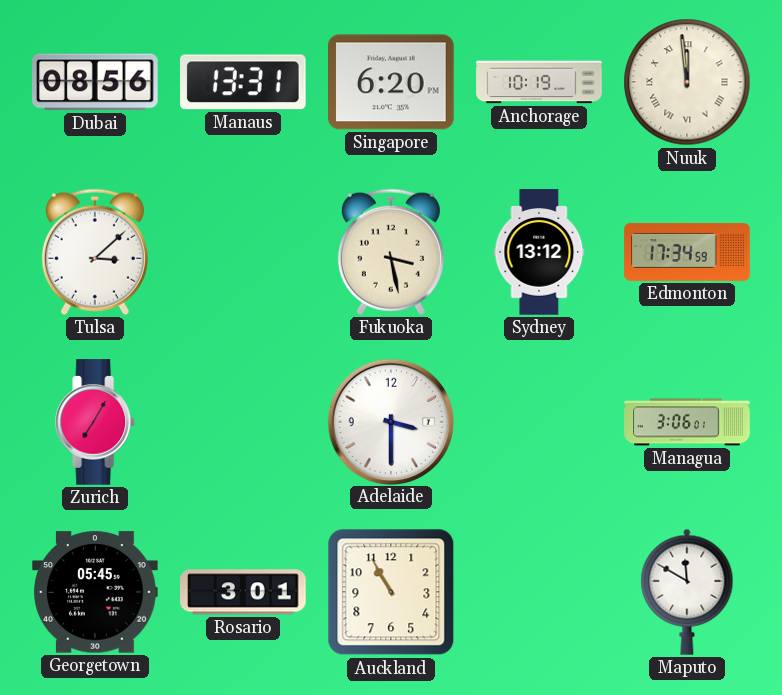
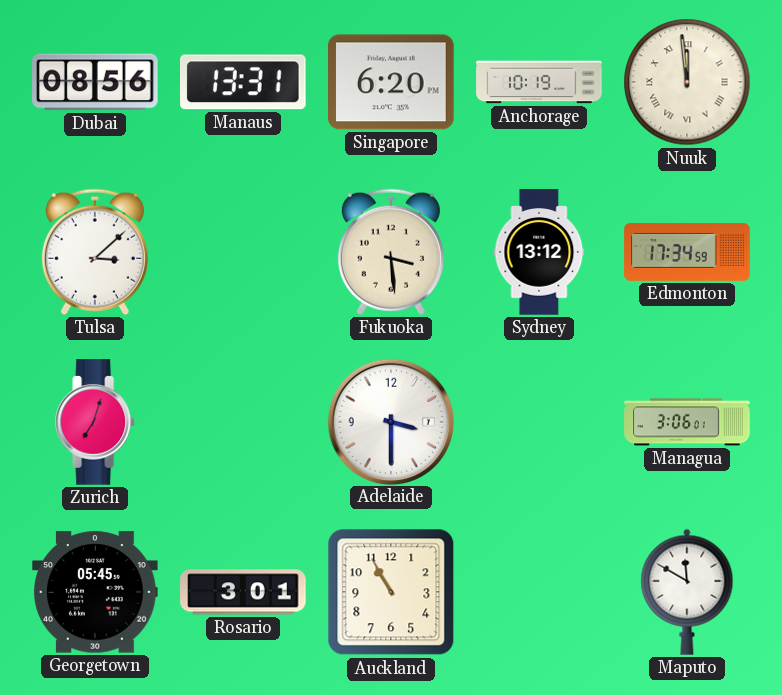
Fukuoka: 3:28 -> 3:29
Zurich: 7:05 -> 7:03
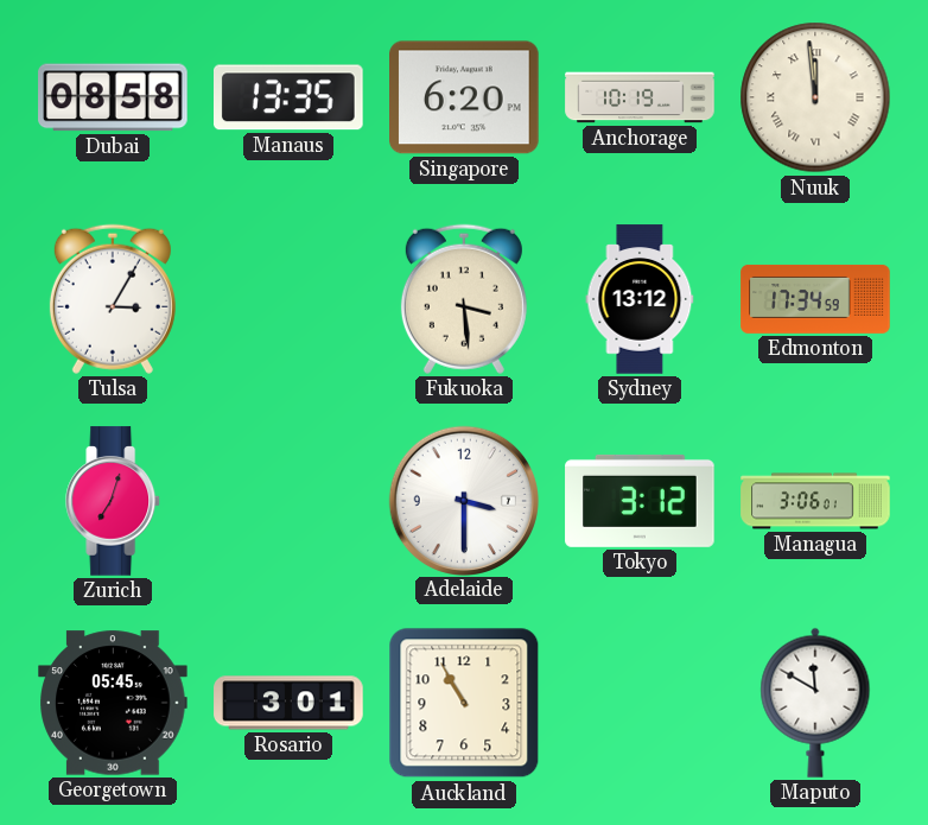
Dubai: 08:56 -> 08:58
Manaus: 13:31 -> 13:35
Tulsa: 3:08 -> 3:05
Tokyo: none -> 3:12
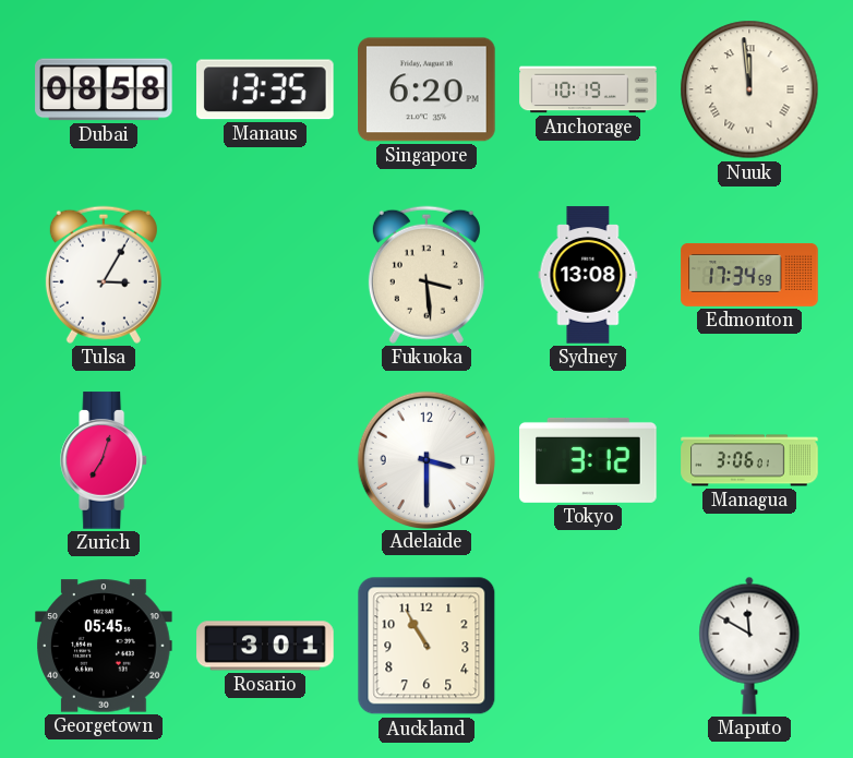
Sydney: 13:12 -> 13:08
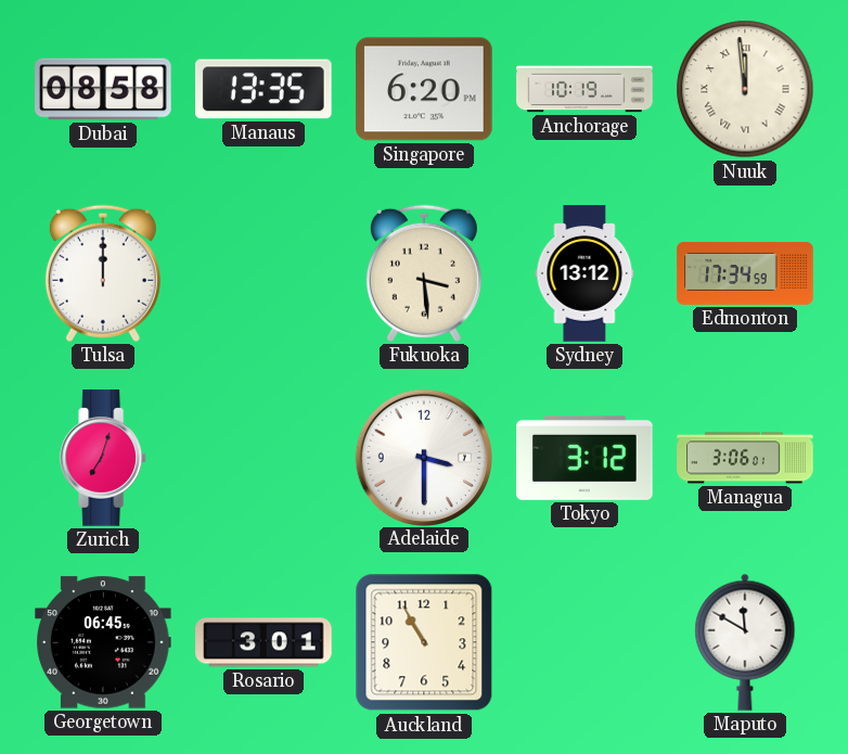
Tulsa: 3:05 -> 12:00
Sydney: 13:08 -> 13:12
Georgetown: 05:45 -> 06:45
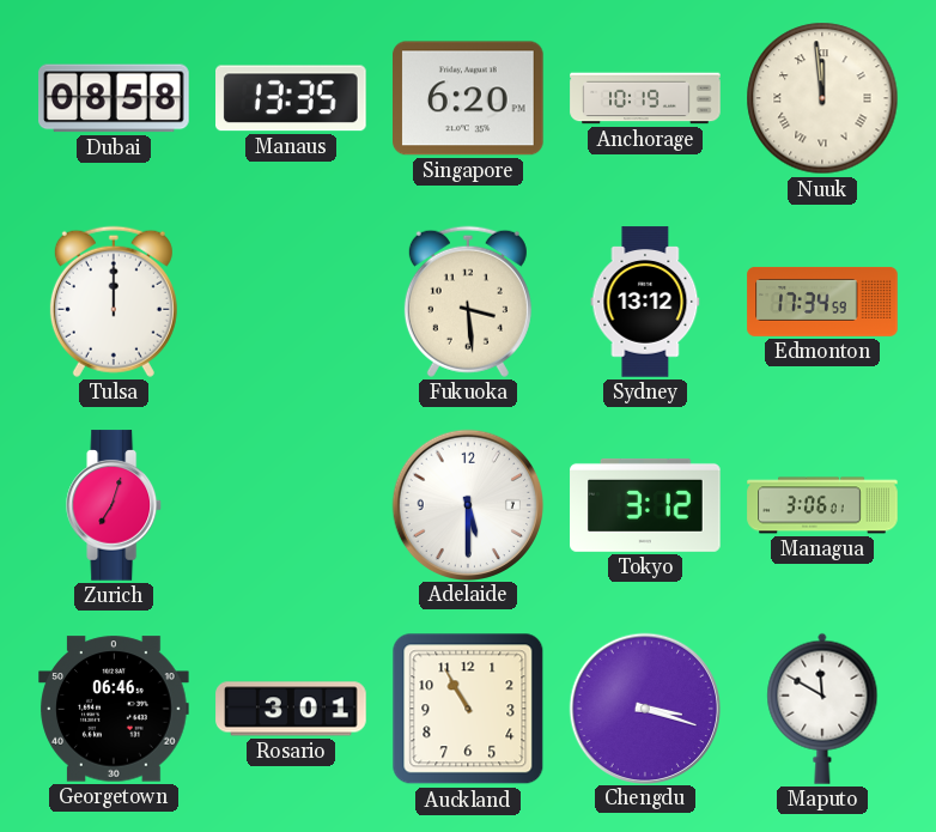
Adelaide: 3:30 -> 5:30
Georgetown: 06:45 -> 06:46
Chengdu: none -> 3:18
